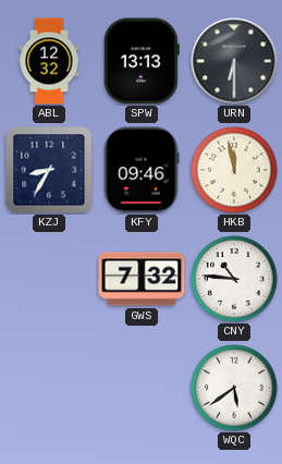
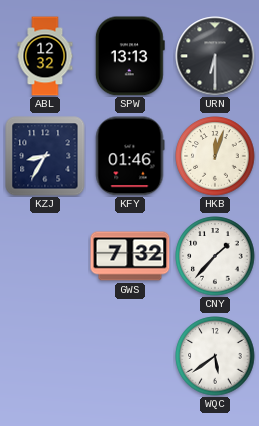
KFY: 09:46 -> 01:46
HKB: 11:58 -> 12:03
CNY: 10:46 -> 1:37
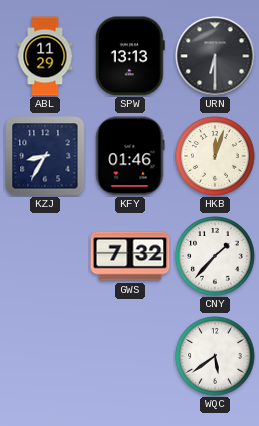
ABL: 12:32 -> 11:29
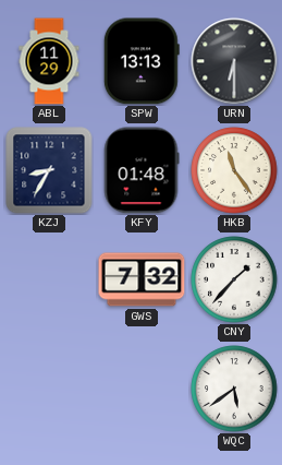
KFY: 01:46 -> 01:48
HKB: 12:03 -> 11:24
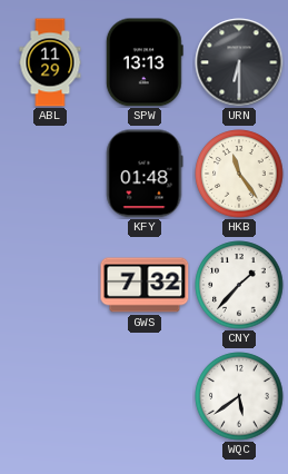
KZJ: 8:35 -> none
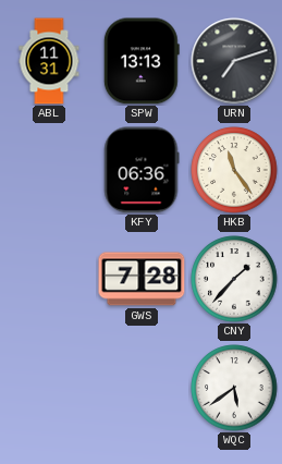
ABL: 11:29 -> 11:31
URN: 6:30 -> 7:12
KFY: 01:48 -> 06:36
GWS: 7:32 -> 7:28
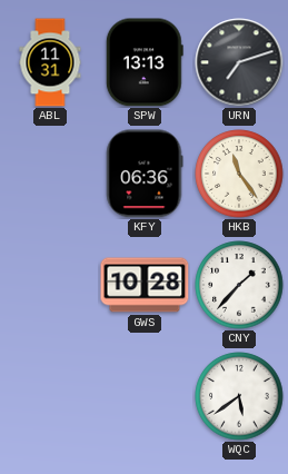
GWS: 7:28 -> 10:28
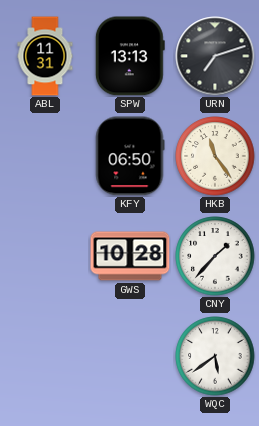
KFY: 06:36 -> 06:50
